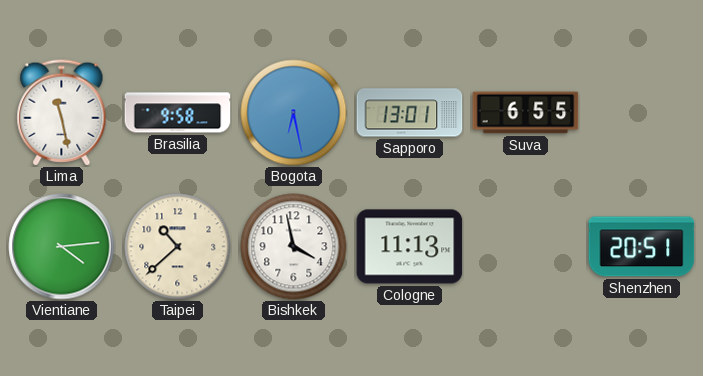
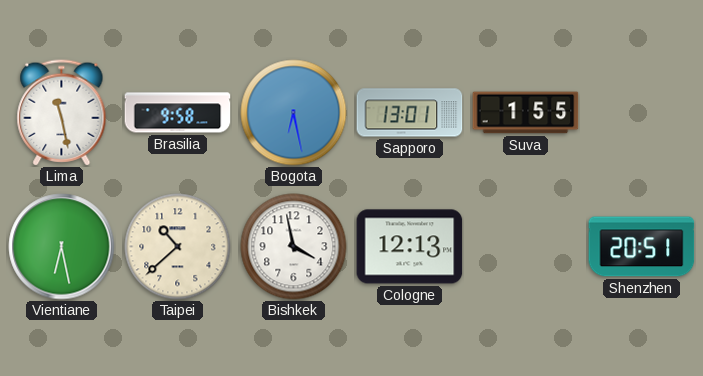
Suva: 6:55 -> 1:55
Vientiane: 4:14 -> 6:28
Cologne: 11:13 -> 12:13
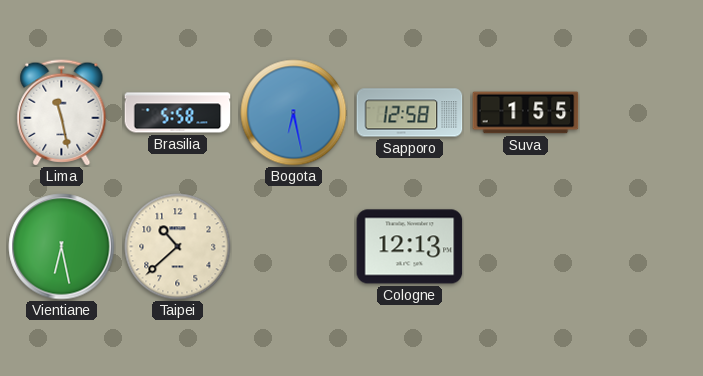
Brasilia: 9:58 -> 5:58
Sapporo: 13:01 -> 12:58
Bishkek: 3:58 -> none
Shenzhen: 20:51 -> none
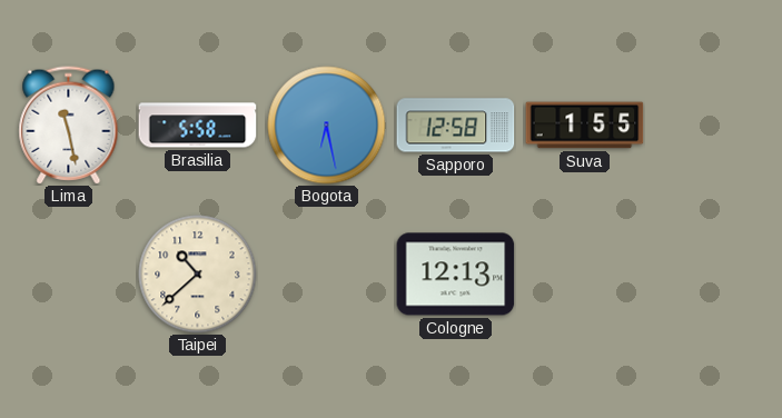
Vientiane: 6:28 -> none
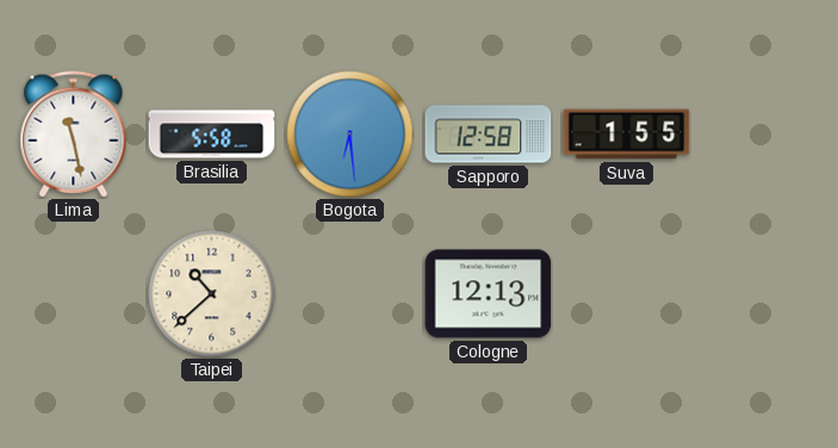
Bogota: 6:28 -> 6:29
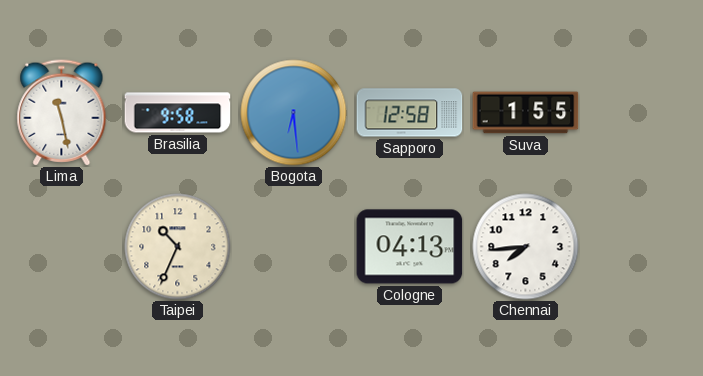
Brasilia: 5:58 -> 9:58
Taipei: 10:38 -> 10:34
Cologne: 12:13 -> 04:13
Chennai: none -> 7:44
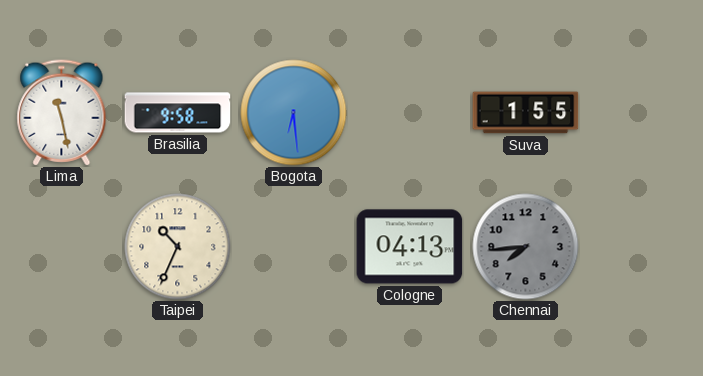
Sapporo: 12:58 -> none
Chennai dial: white -> grey
